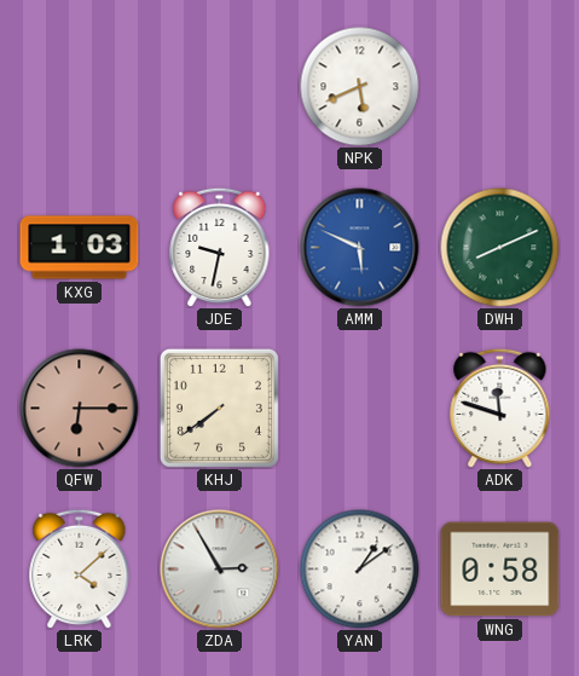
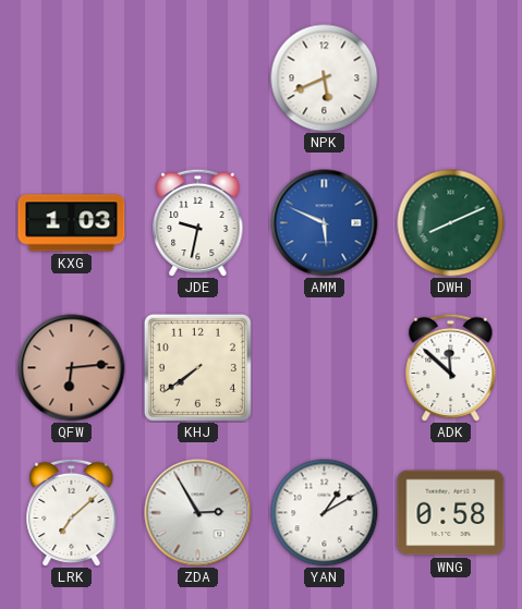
QFW: 6:15 -> 6:14
ADK: 11:48 -> 11:52
LRK: 4:08 -> 7:08
YAN: 1:09 -> 1:10
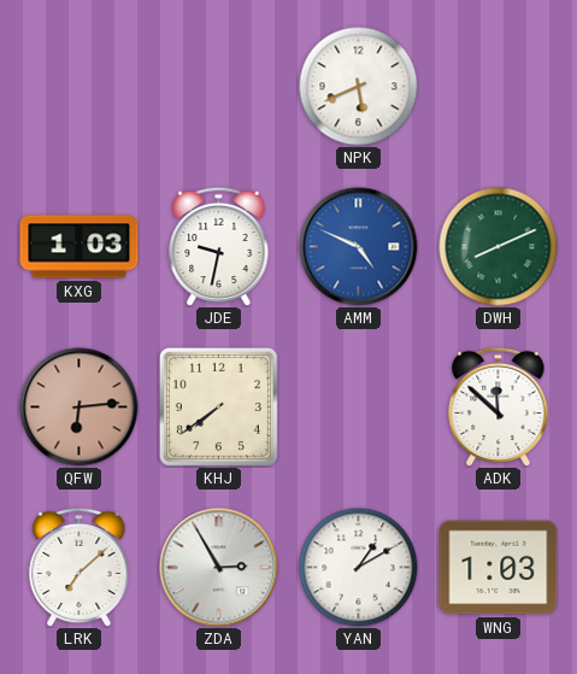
AMM: 5:49 -> 4:49
WNG: 0:58 -> 1:03
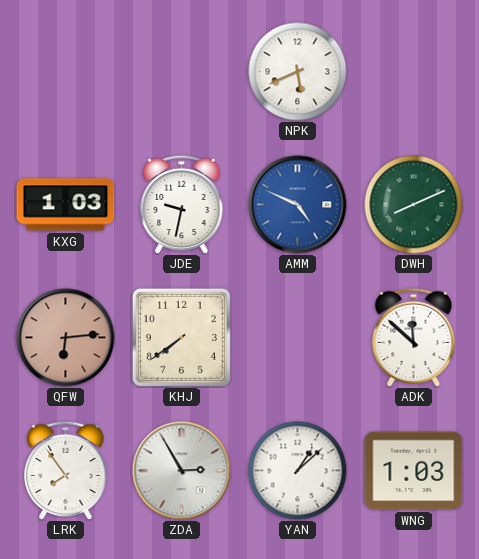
LRK: 7:08 -> 7:54
YAN: 1:10 -> 1:08
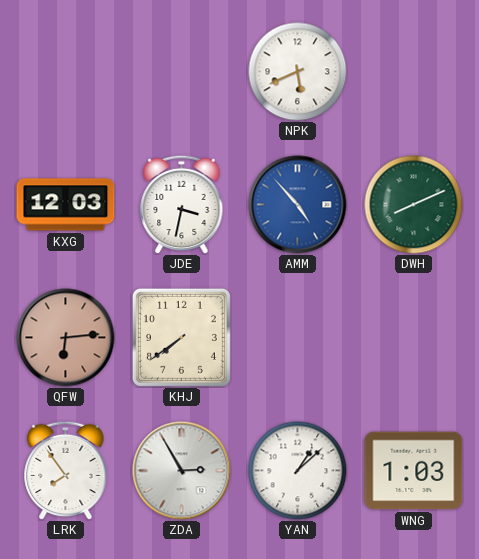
KXG: 1:03 -> 12:03
JDE: 9:32 -> 3:32
AMM: 4:49 -> 4:53
ADK: 11:52 -> none
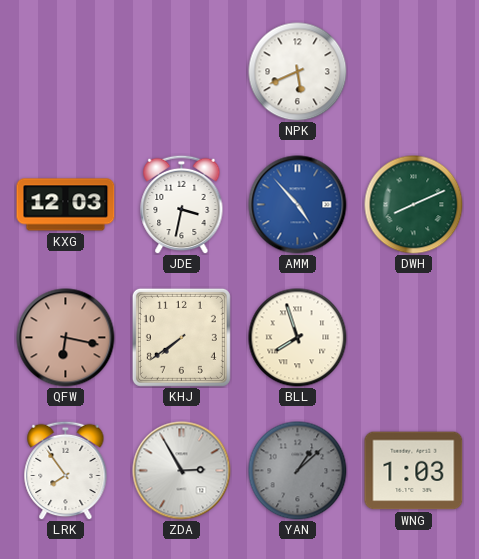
QFW: 6:14 -> 6:17
BLL: none -> 7:57
YAN dial: white -> grey
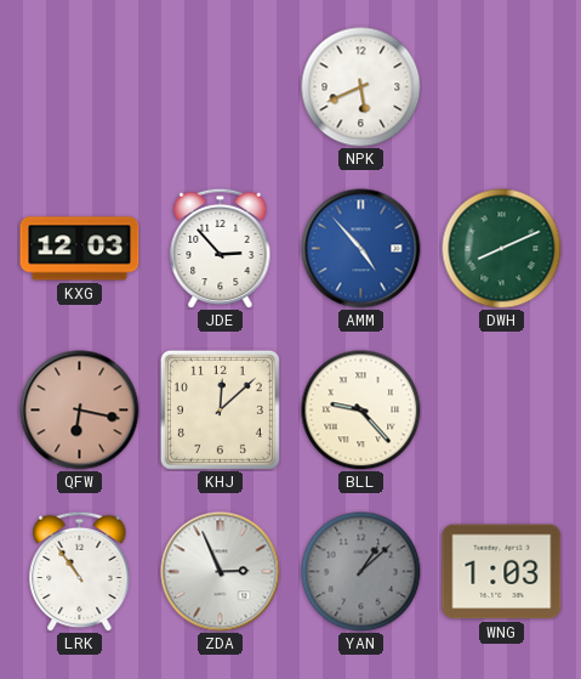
JDE: 3:32 -> 2:53
KHJ: 7:39 -> 12:08
BLL: 7:57 -> 9:23
LRK: 7:54 -> 10:54
ZDA: 2:55 -> 2:56
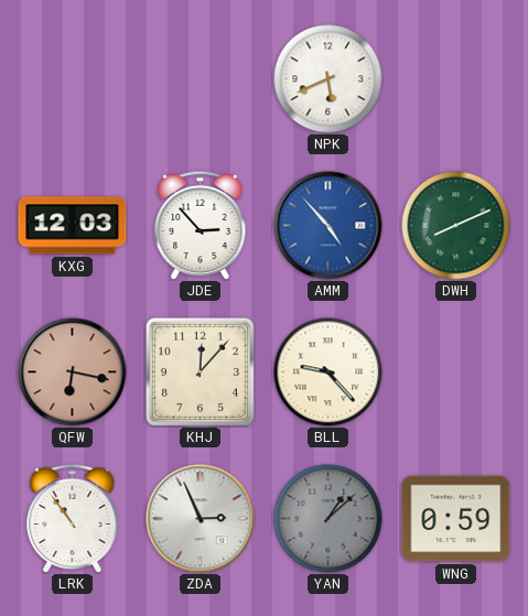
KHJ: 12:08 -> 12:07
WNG: 1:03 -> 0:59
